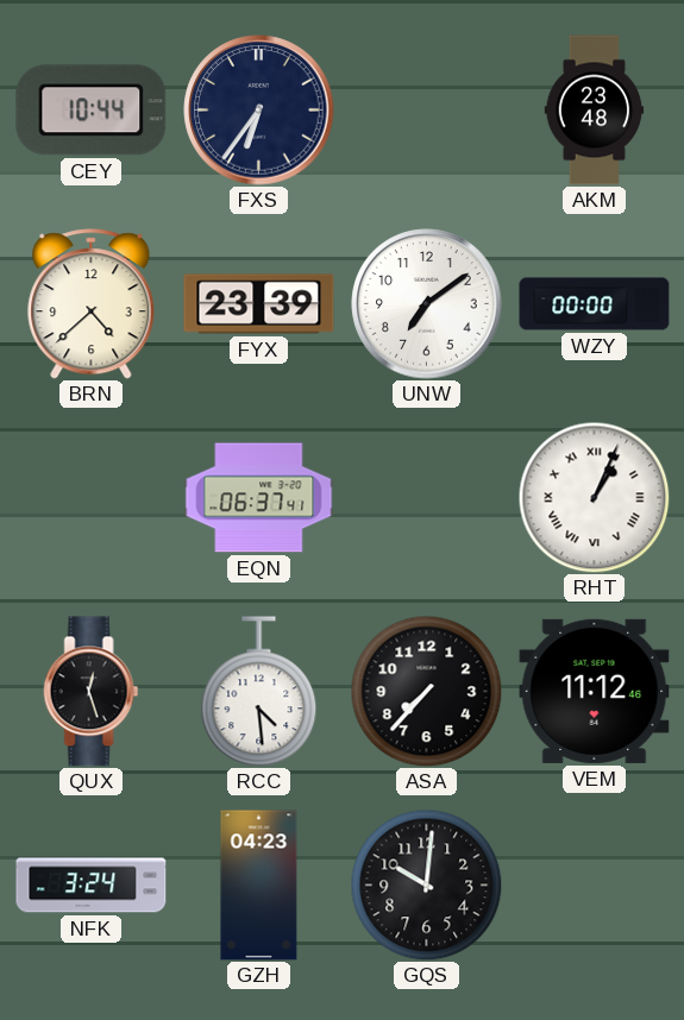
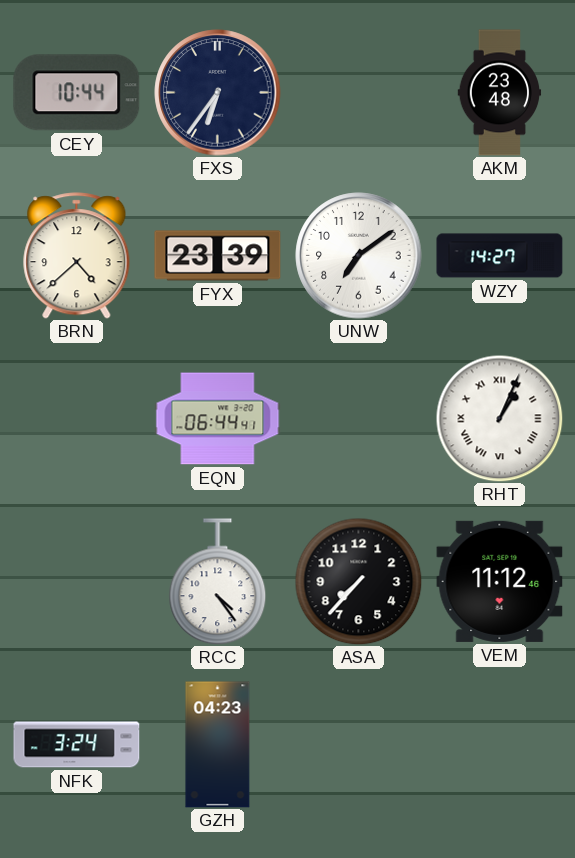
WZY: 00:00 -> 14:27
EQN: 06:37 -> 06:44
QUX: 12:27 -> none
RCC: 4:29 -> 4:24
GQS: 10:01 -> none
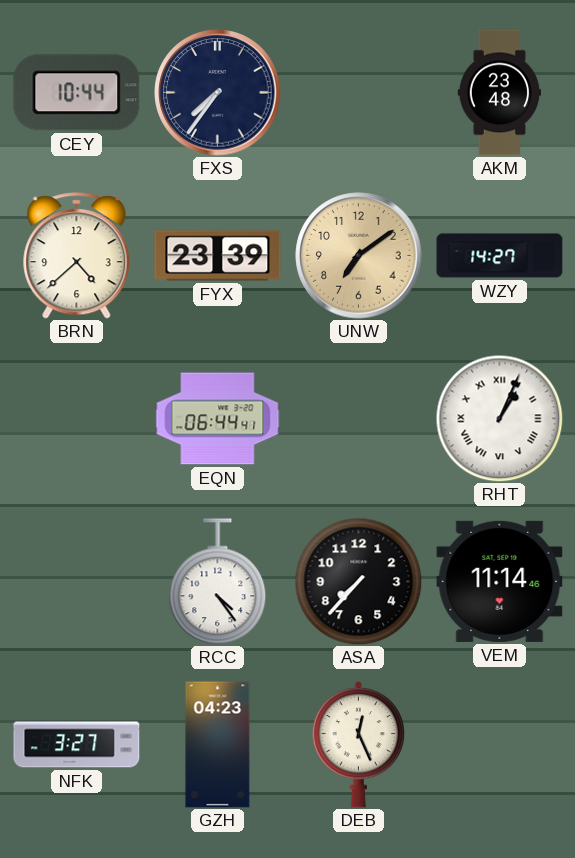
FXS: 6:36 -> 7:36
UNW dial: white -> champagne
VEM: 11:12 -> 11:14
NFK: 3:24 -> 3:27
DEB: none -> 12:26
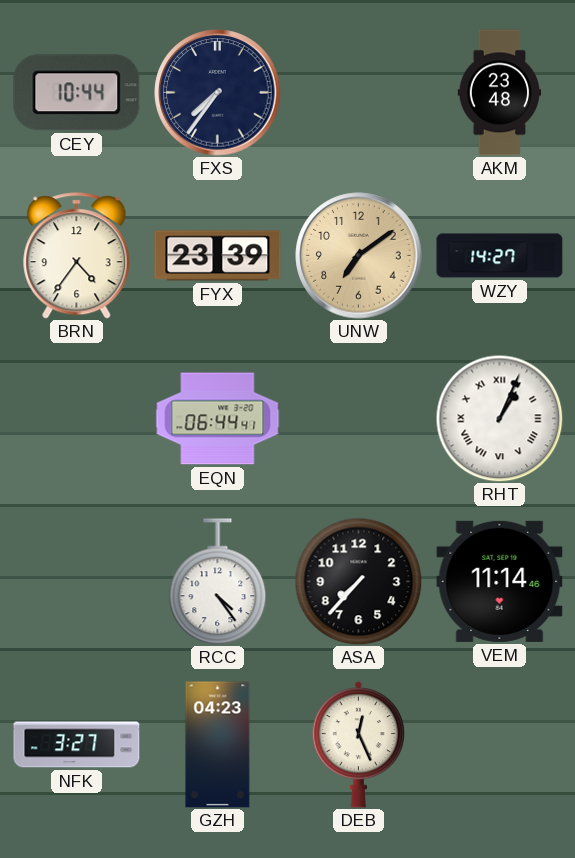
BRN: 4:38 -> 4:36
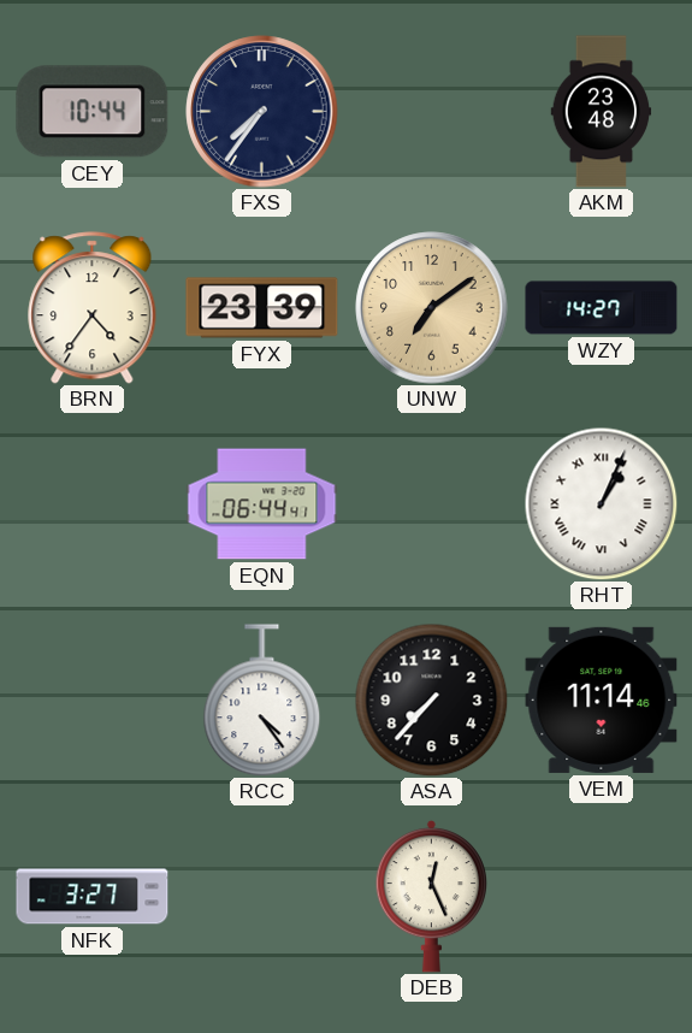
GZH: 04:23 -> none
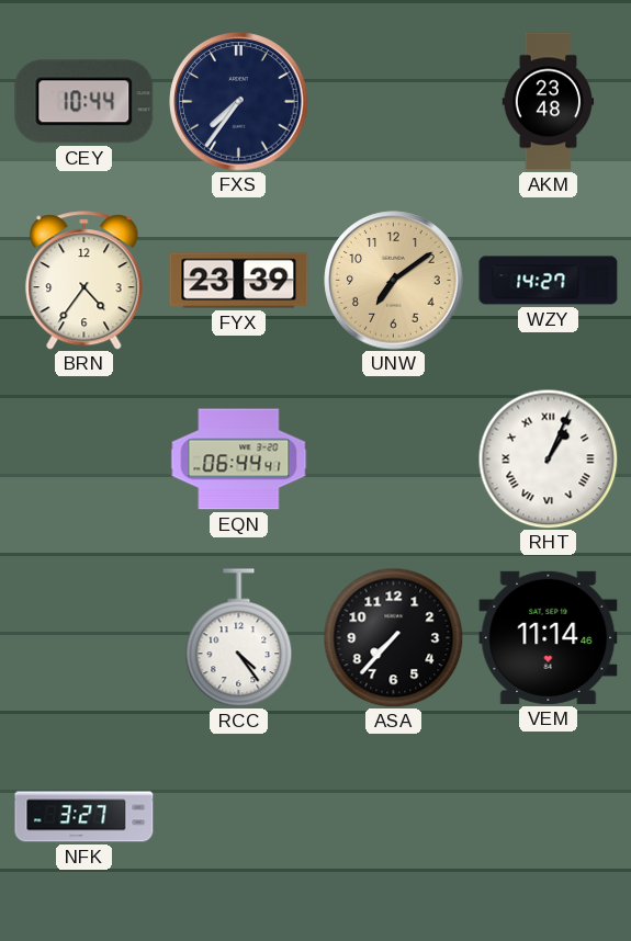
DEB: 12:26 -> none
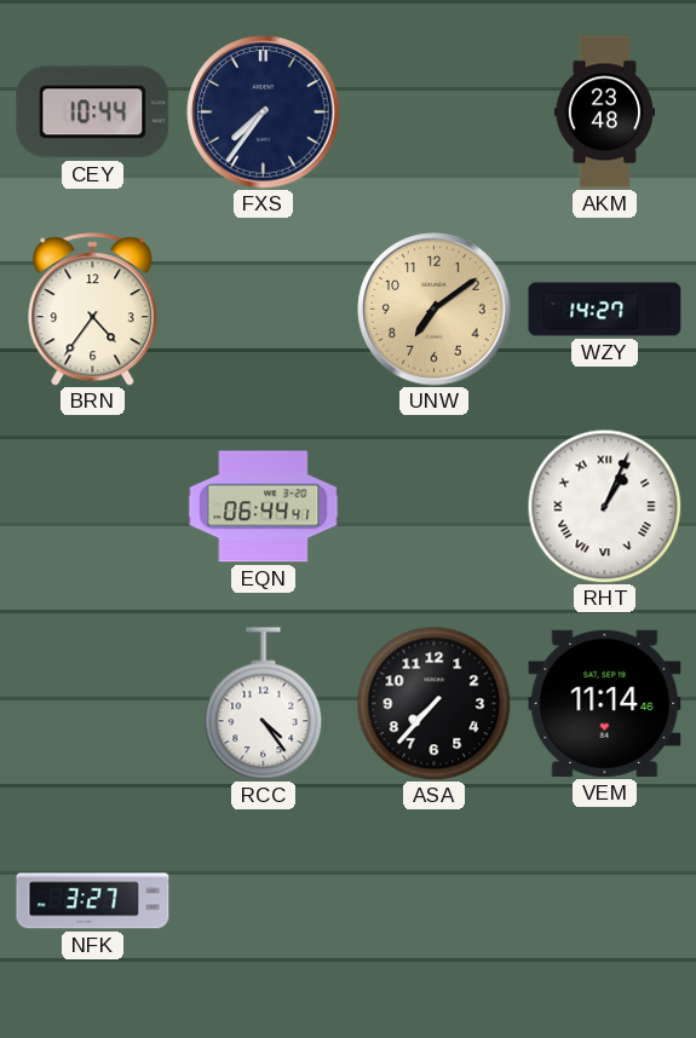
FYX: 23:39 -> none
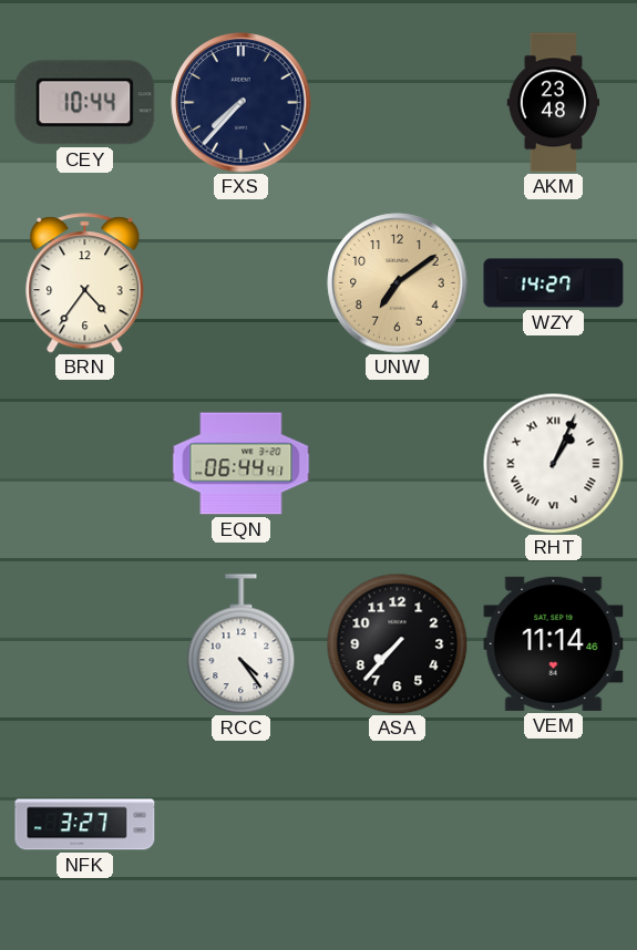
FXS: 7:36 -> 7:37
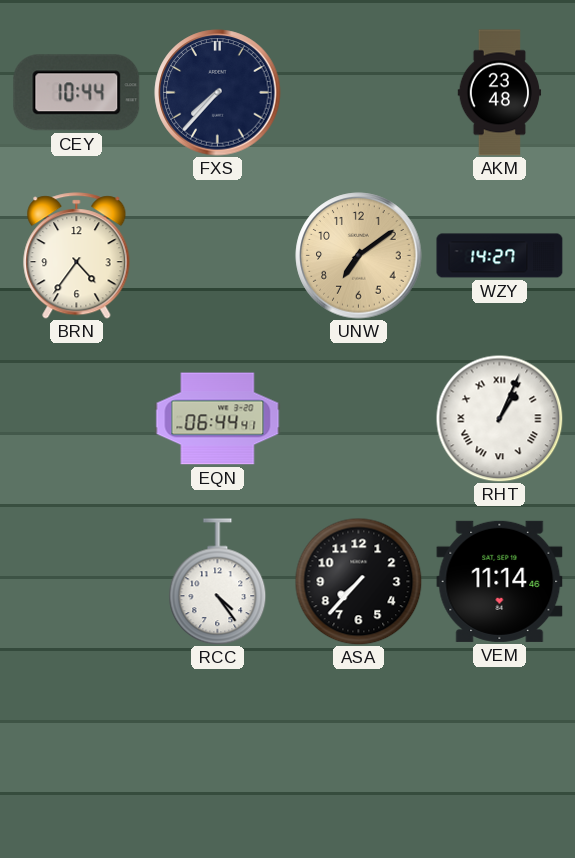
NFK: 3:27 -> none
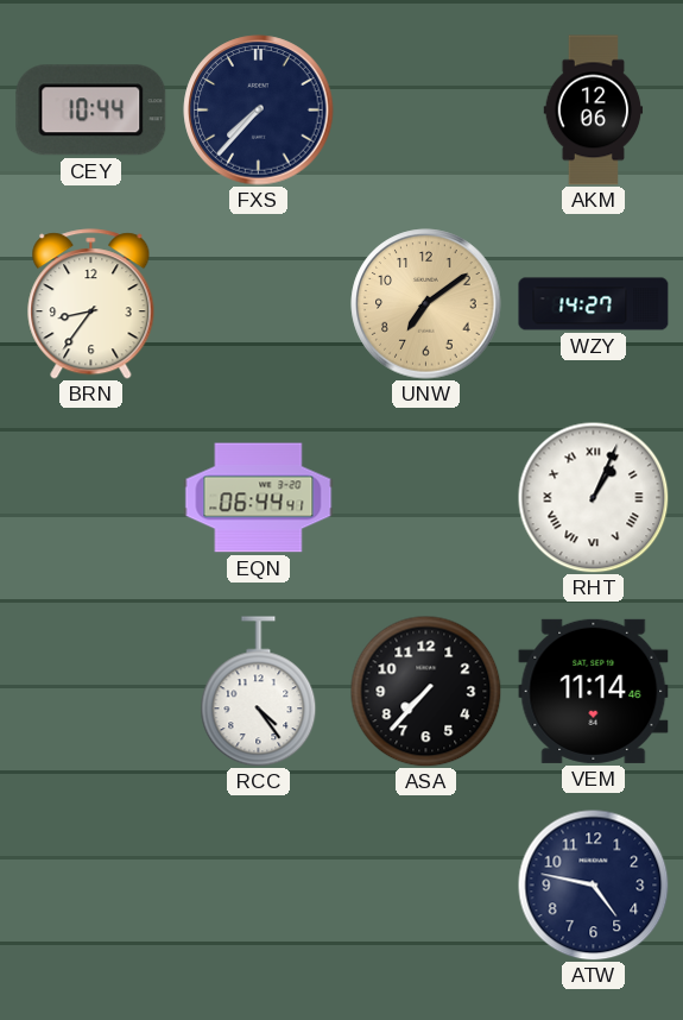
AKM: 23:48 -> 12:06
BRN: 4:36 -> 8:36
ATW: none -> 4:47
